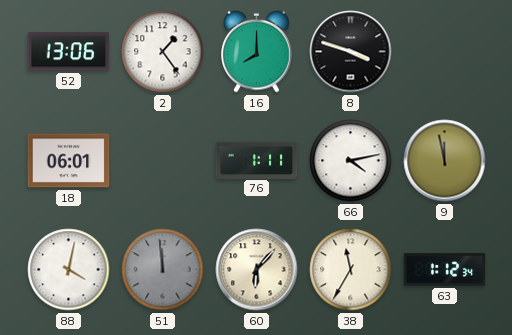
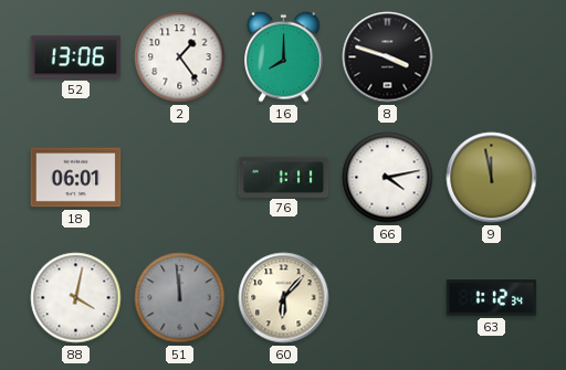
38: 11:35 -> none
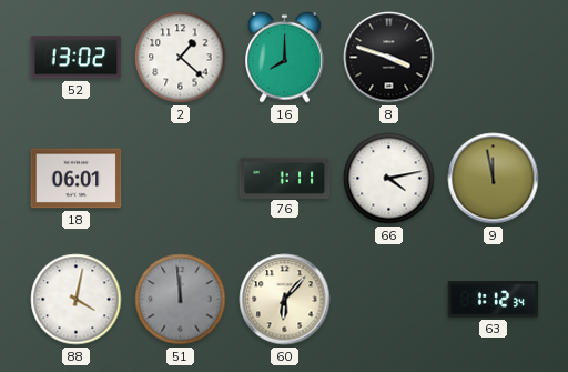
52: 13:06 -> 13:02
2: 1:24 -> 1:22
